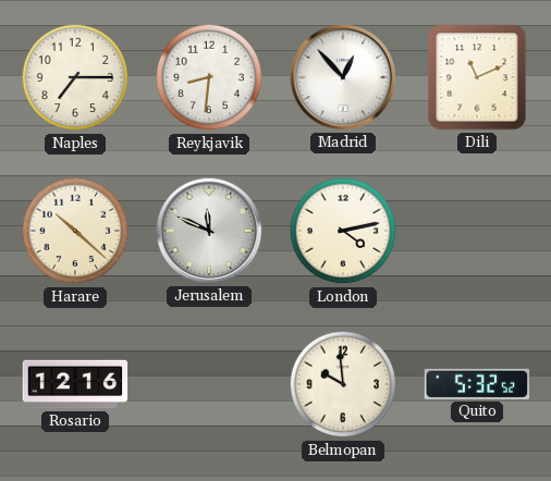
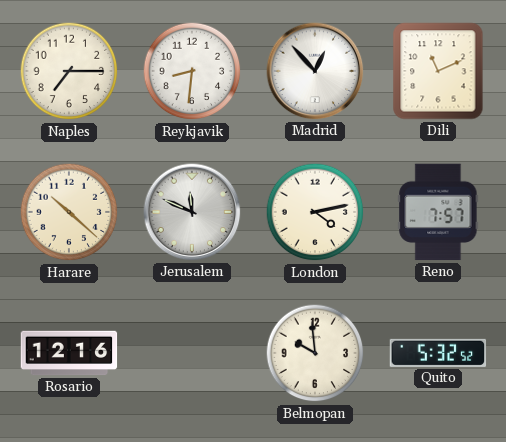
Reno: none -> 7:57
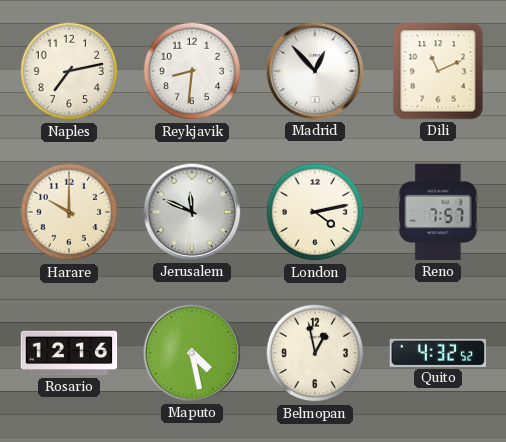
Naples: 7:15 -> 7:13
Harare: 10:22 -> 10:00
Maputo: none -> 4:28
Belmopan: 9:59 -> 12:58
Quito: 5:32 -> 4:32
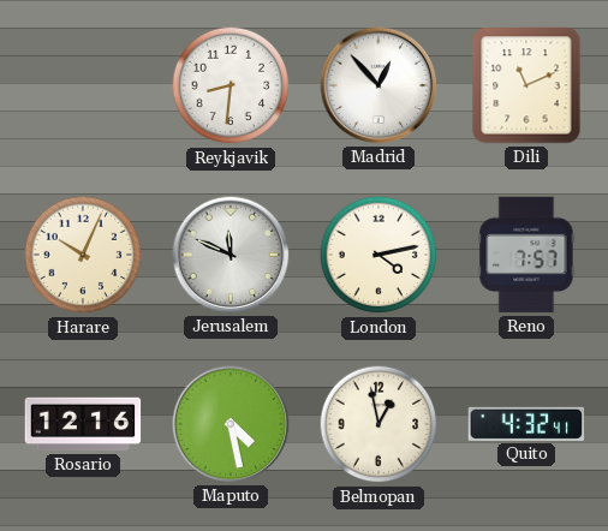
Naples: 7:13 -> none
Harare: 10:00 -> 10:04
Quito: 4:32:52 -> 4:32:41
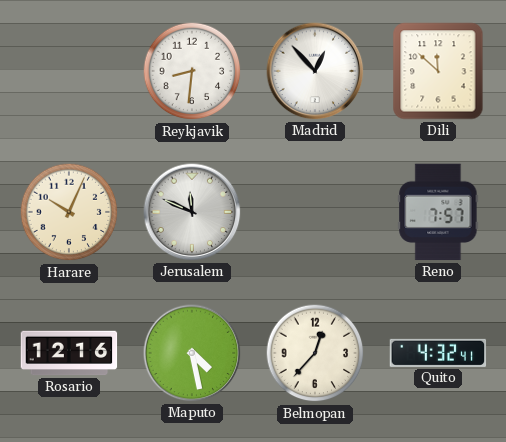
Dili: 11:11 -> 11:52
London: 4:13 -> none
Belmopan: 12:58 -> 12:37
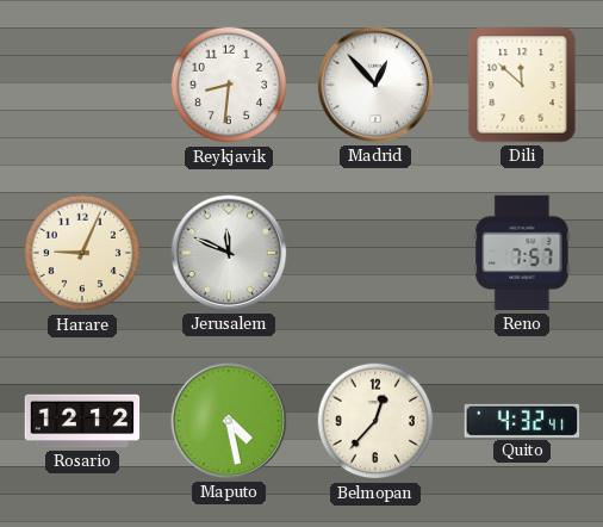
Harare: 10:04 -> 9:04
Rosario: 12:16 -> 12:12
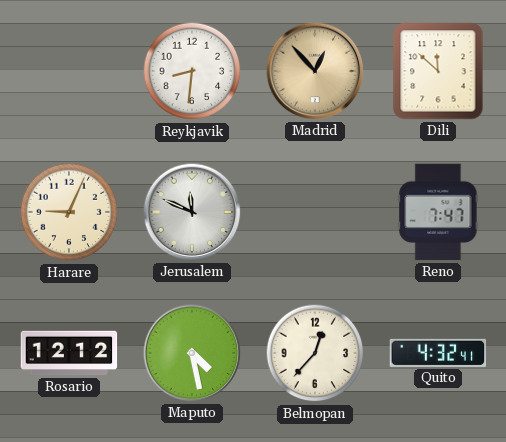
Madrid dial: white -> champagne
Reno: 7:57 -> 7:47
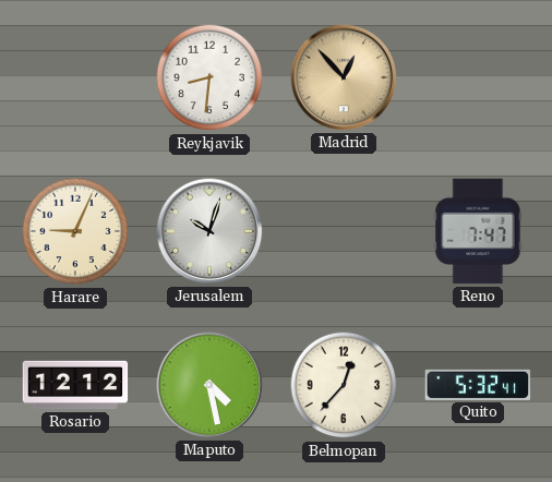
Dili: 11:52 -> none
Jerusalem: 11:49 -> 10:03
Quito: 4:32 -> 5:32
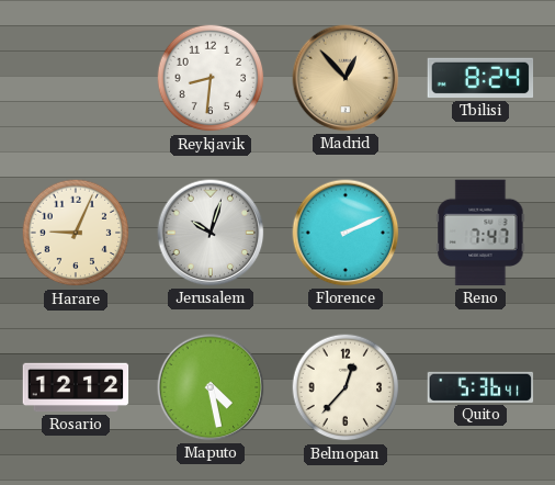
Tbilisi: none -> 8:24
Florence: none -> 2:11
Quito: 5:32 -> 5:36
